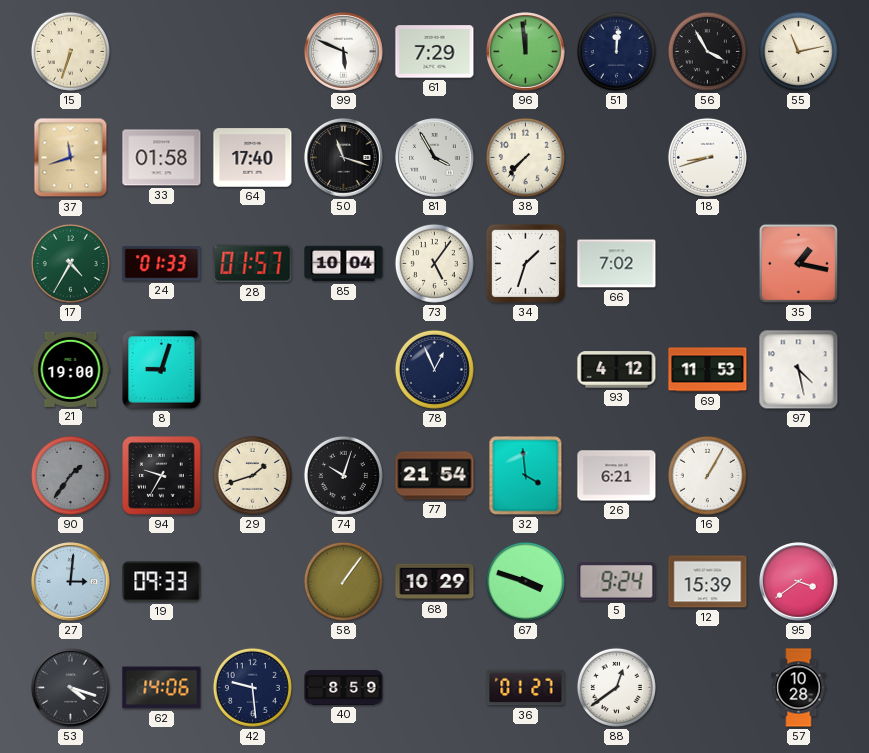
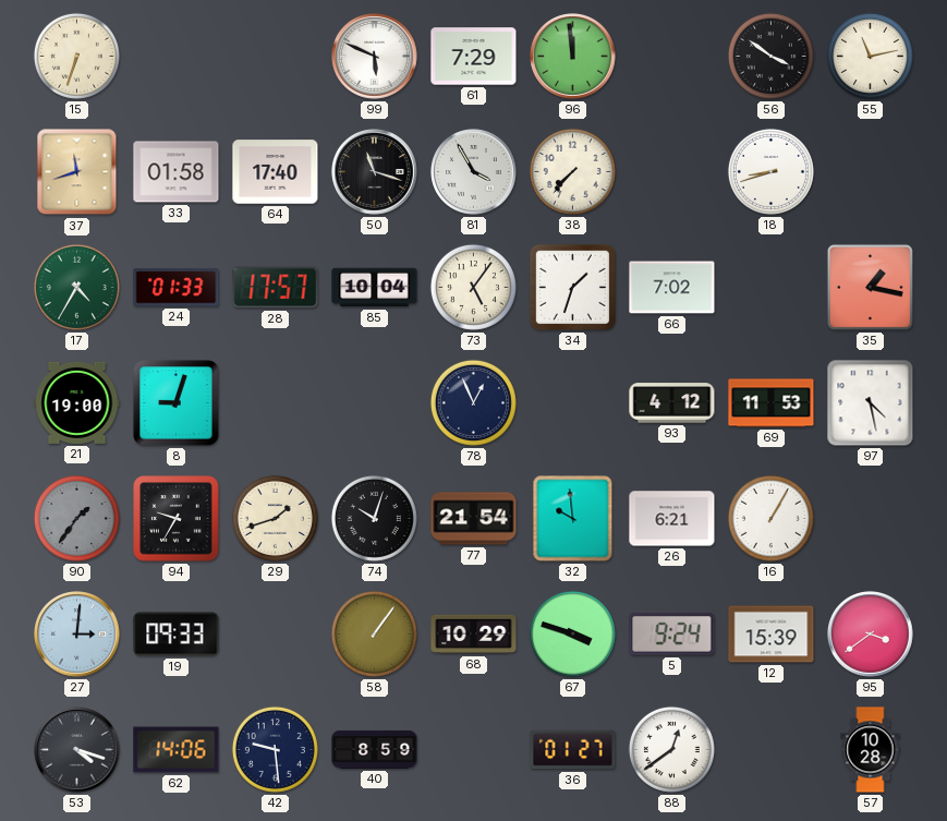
51: 12:01 -> none
56: 3:55 -> 3:51
28: 01:57 -> 17:57
32: 3:59 -> 9:59
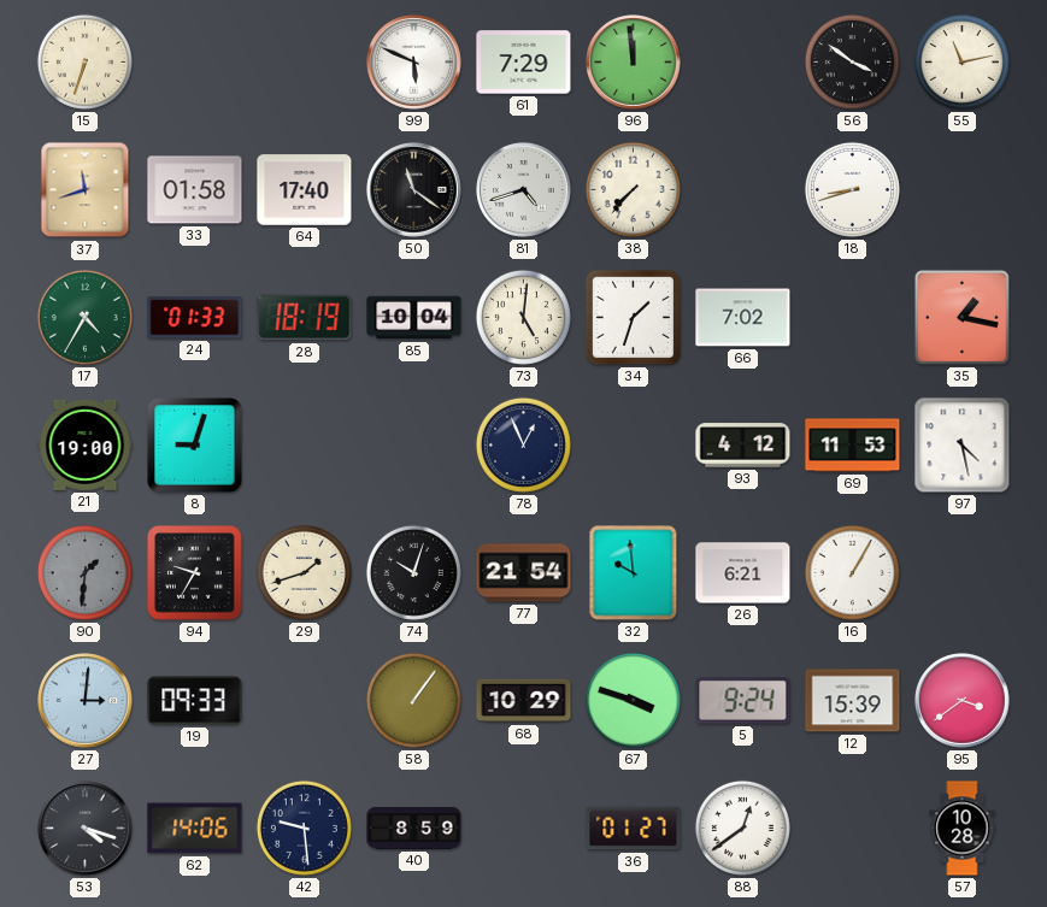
50: 11:18 -> 11:21
81: 3:55 -> 4:42
28: 17:57 -> 18:19
73: 5:06 -> 5:01
90: 1:36 -> 1:31
